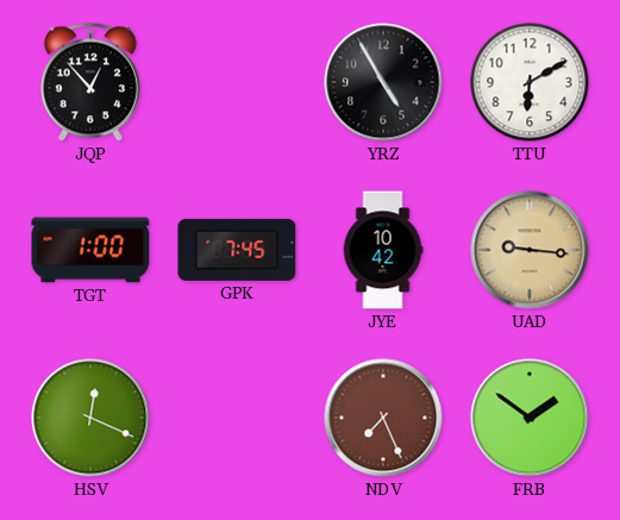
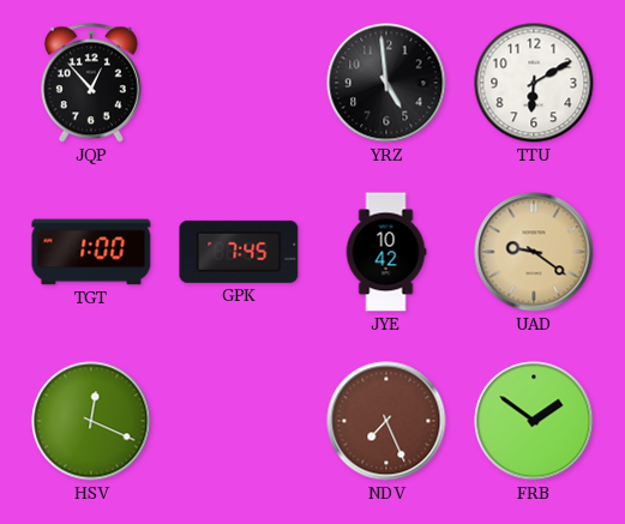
YRZ: 4:55 -> 4:59
UAD: 9:16 -> 9:21
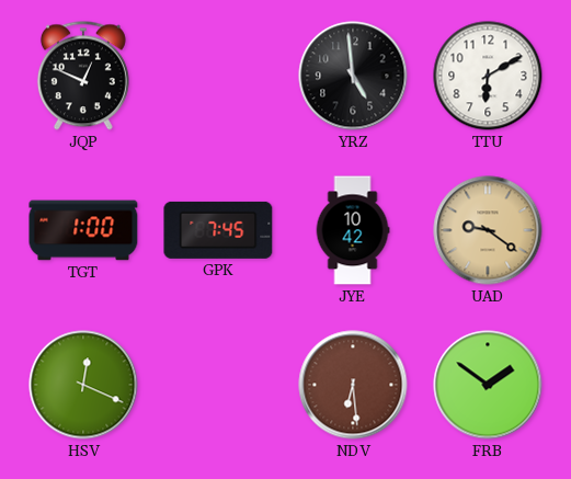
JQP: 12:53 -> 12:49
NDV: 7:26 -> 6:29
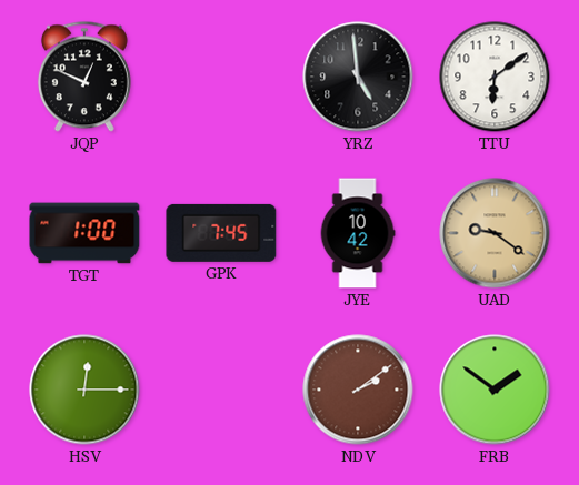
TTU: 6:10 -> 6:09
HSV: 12:19 -> 12:15
NDV: 6:29 -> 2:09
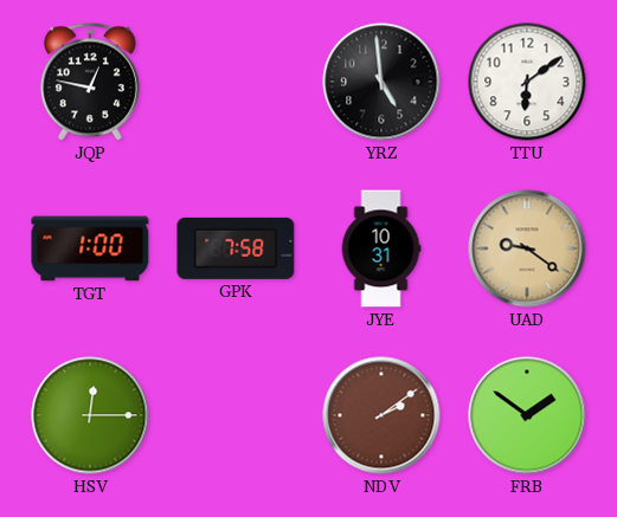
JQP: 12:49 -> 12:47
GPK: 7:45 -> 7:58
JYE: 10:42 -> 10:31
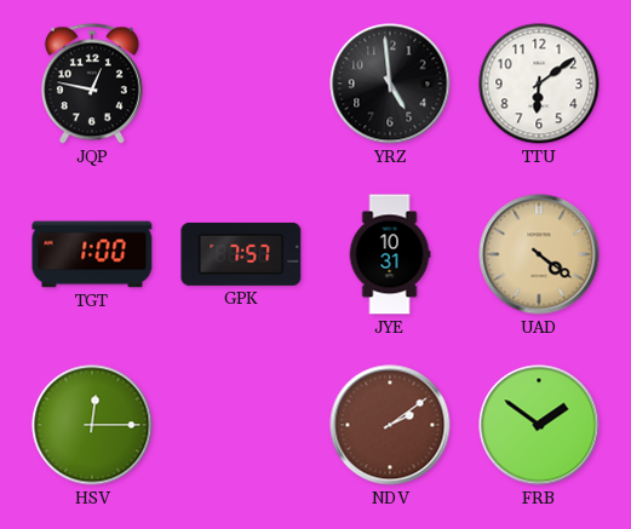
GPK: 7:58 -> 7:57
UAD: 9:21 -> 4:21
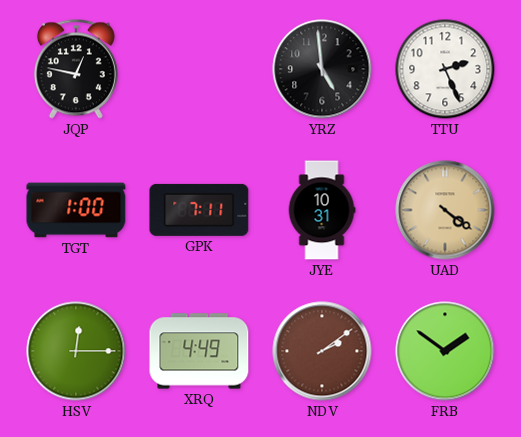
TTU: 6:09 -> 2:26
GPK: 7:57 -> 7:11
XRQ: none -> 4:49
